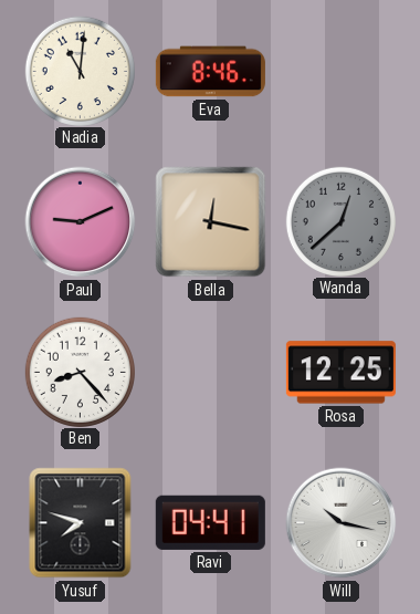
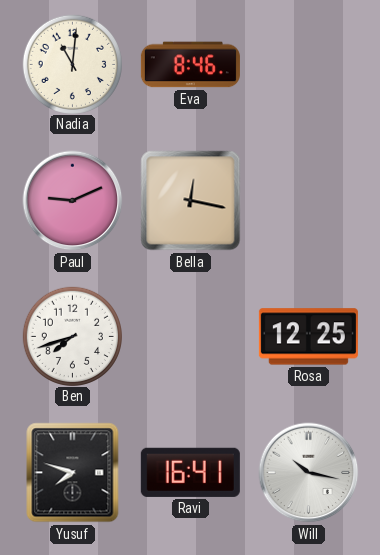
Wanda: 12:38 -> none
Ben: 8:23 -> 7:42
Ravi: 04:41 -> 16:41
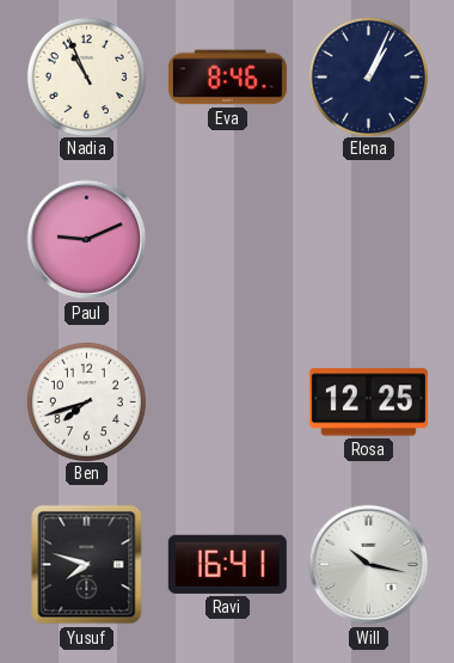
Nadia: 11:01 -> 10:56
Elena: none -> 1:04
Bella: 12:17 -> none
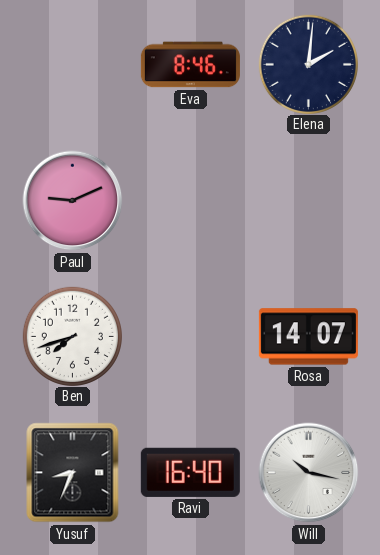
Nadia: 10:56 -> none
Elena: 1:04 -> 2:01
Rosa: 12:25 -> 14:07
Yusuf: 7:48 -> 8:34
Ravi: 16:41 -> 16:40
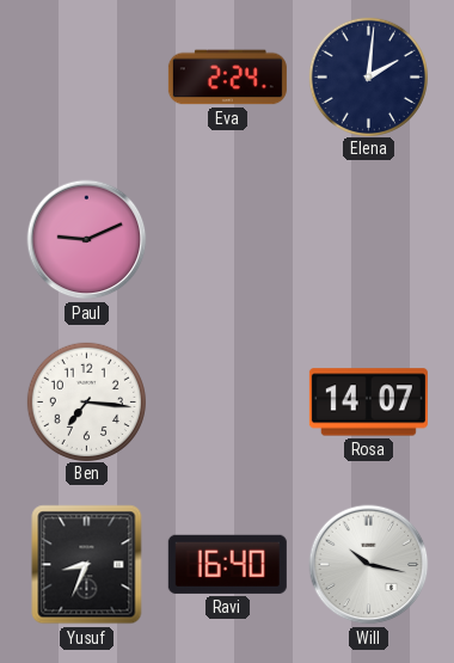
Eva: 8:46 -> 2:24
Ben: 7:42 -> 7:16
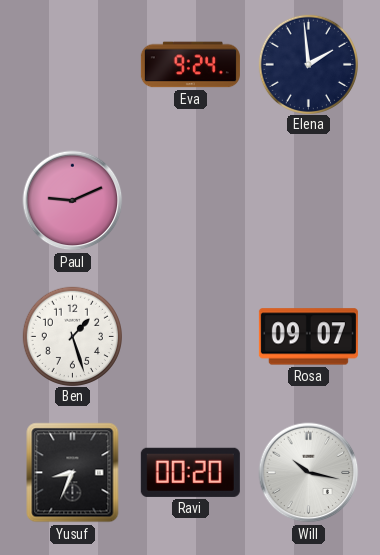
Eva: 2:24 -> 9:24
Elena: 2:01 -> 1:59
Ben: 7:16 -> 1:27
Rosa: 14:07 -> 09:07
Ravi: 16:40 -> 00:20
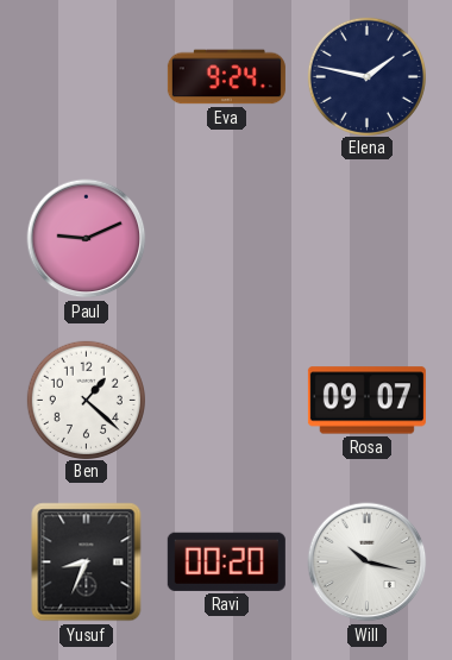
Elena: 1:59 -> 1:47
Ben: 1:27 -> 1:22
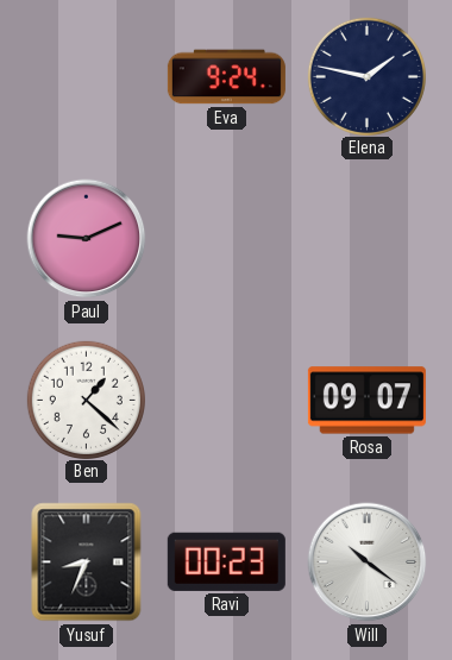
Ravi: 00:20 -> 00:23
Will: 10:17 -> 10:21
